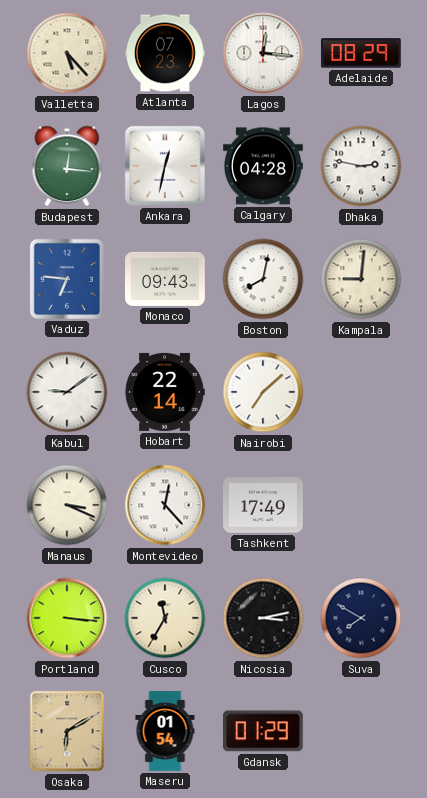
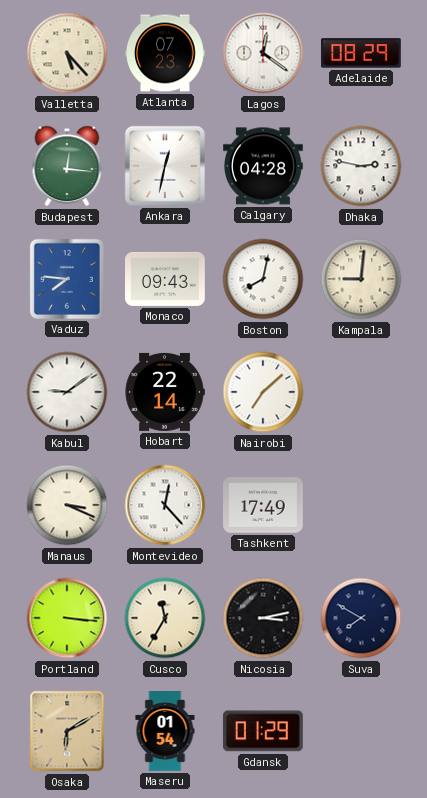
Lagos: 12:16 -> 12:21
Vaduz: 6:46 -> 7:46
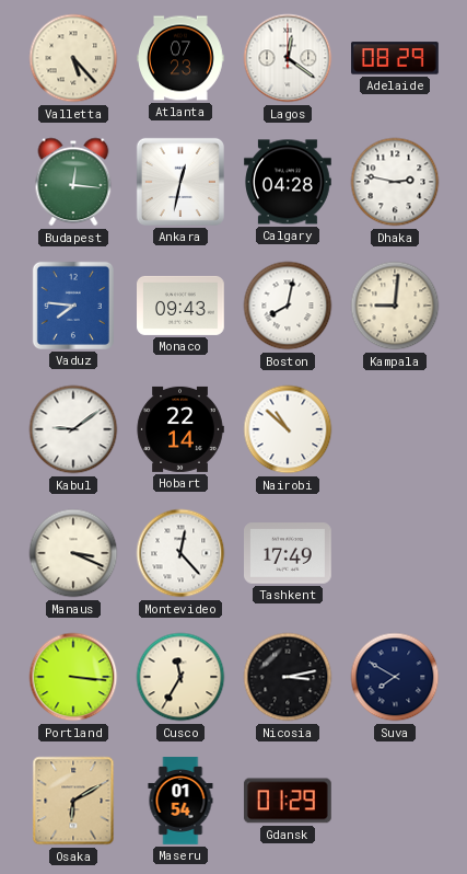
Nairobi: 7:08 -> 10:52
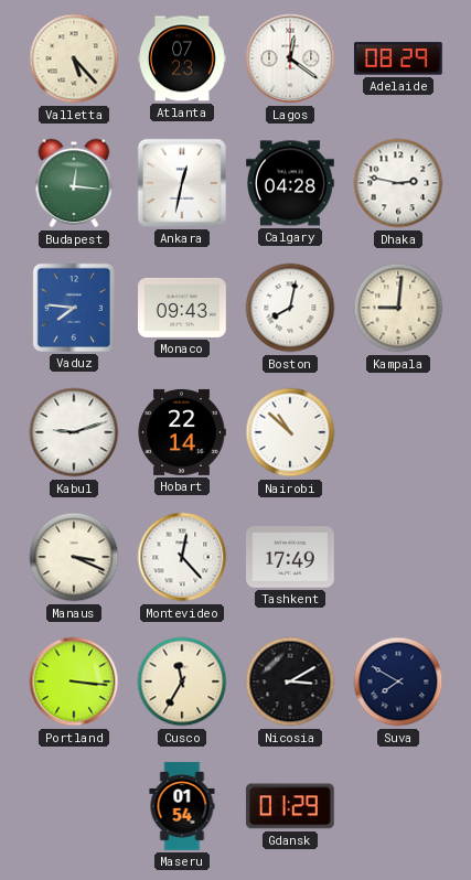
Kabul: 9:09 -> 9:12
Nicosia: 3:13 -> 3:10
Osaka: 6:10 -> none
